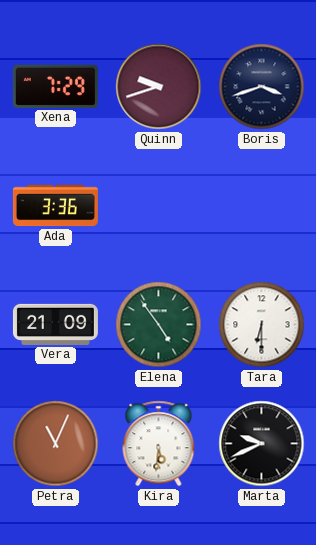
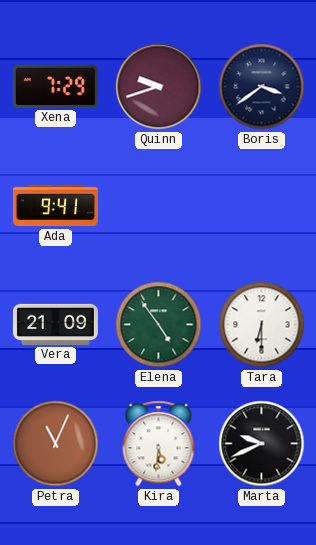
Boris: 3:42 -> 3:39
Ada: 3:36 -> 9:41
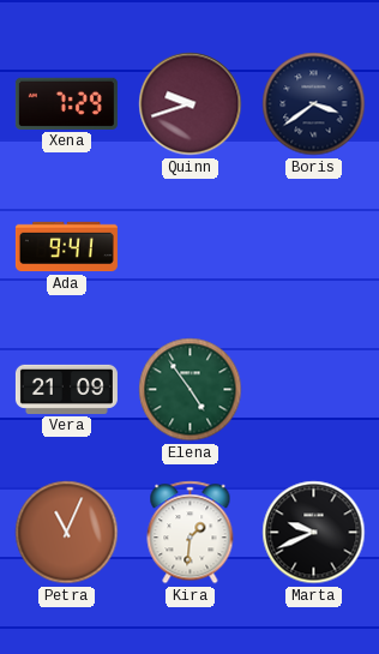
Tara: 6:30 -> none
Kira: 5:31 -> 1:31
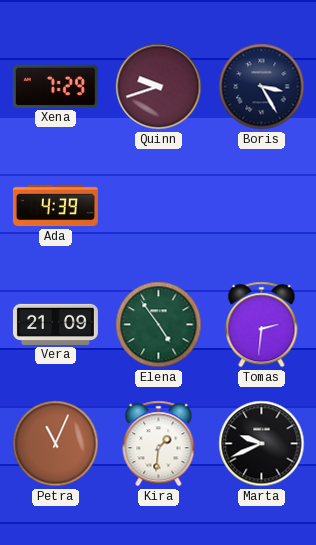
Boris: 3:39 -> 3:25
Ada: 9:41 -> 4:39
Tomas: none -> 2:31
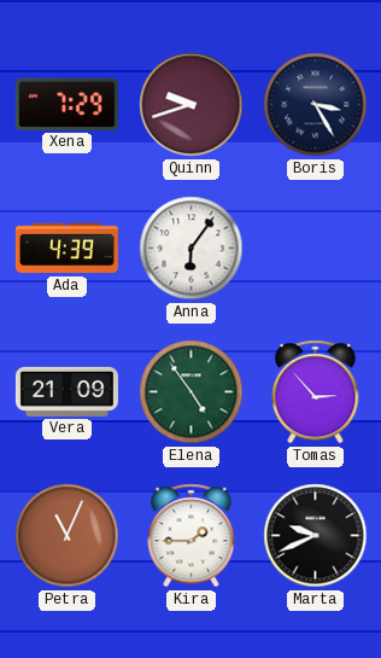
Anna: none -> 6:06
Tomas: 2:31 -> 2:53
Kira: 1:31 -> 1:45
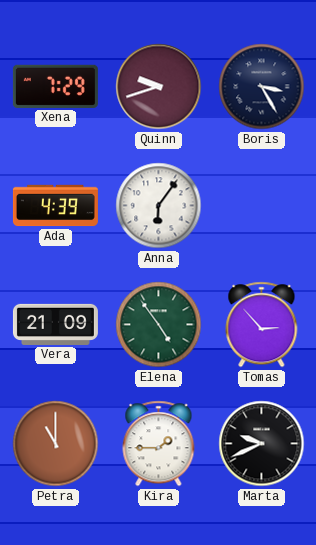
Petra: 11:04 -> 11:00
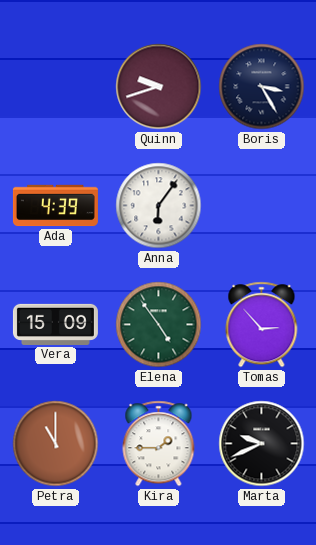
Xena: 7:29 -> none
Vera: 21:09 -> 15:09
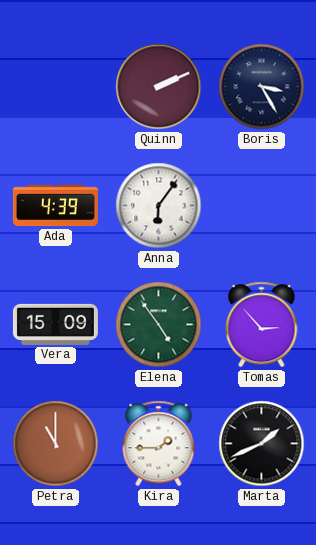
Quinn: 9:42 -> 2:11
Marta: 9:41 -> 1:41
